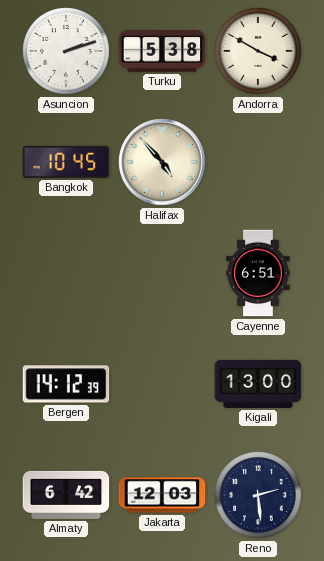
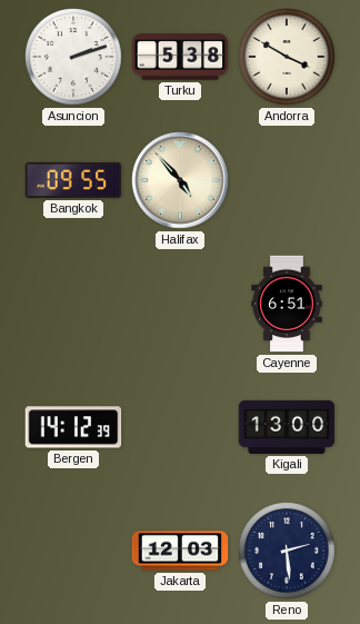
Bangkok: 10:45 -> 09:55
Almaty: 6:42 -> none
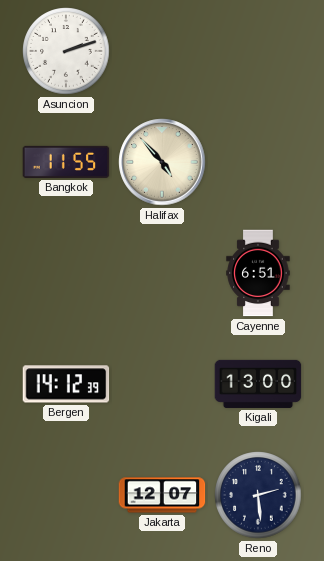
Turku: 5:38 -> none
Andorra: 3:50 -> none
Bangkok: 09:55 -> 11:55
Jakarta: 12:03 -> 12:07
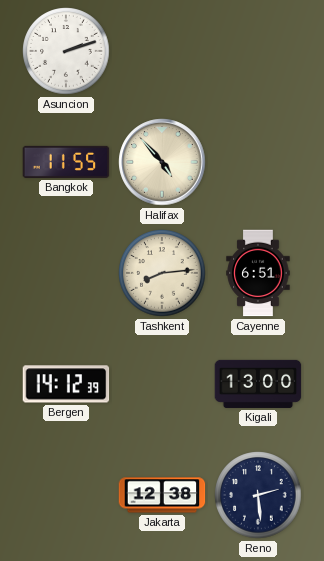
Tashkent: none -> 8:14
Jakarta: 12:07 -> 12:38
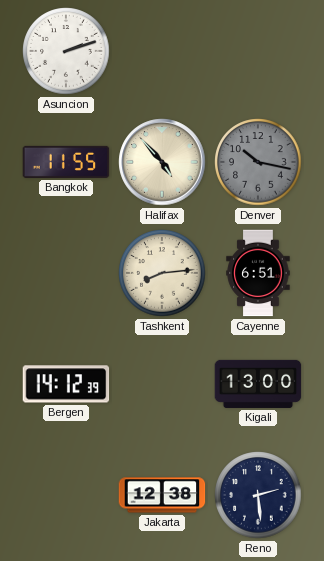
Denver: none -> 10:17
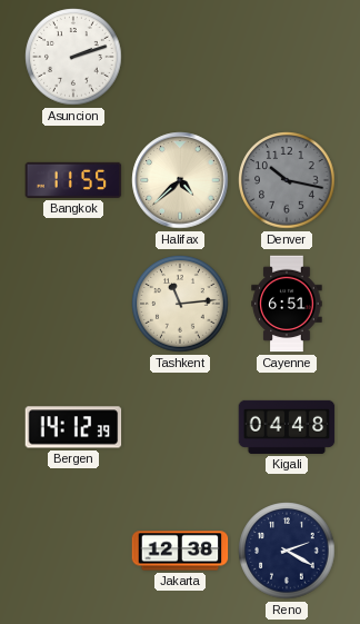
Halifax: 4:53 -> 4:38
Tashkent: 8:14 -> 11:14
Kigali: 13:00 -> 04:48
Reno: 2:29 -> 2:20
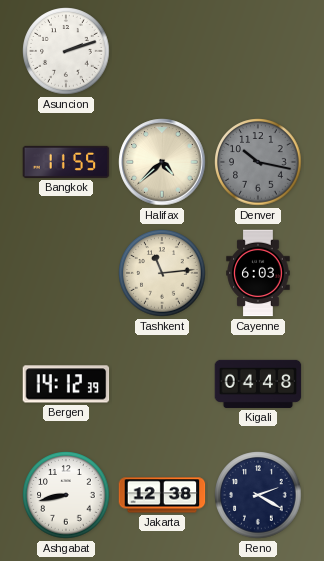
Cayenne: 6:51 -> 6:03
Ashgabat: none -> 8:43
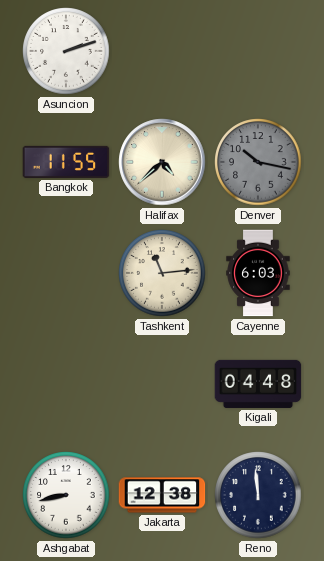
Bergen: 14:12 -> none
Reno: 2:20 -> 11:59
